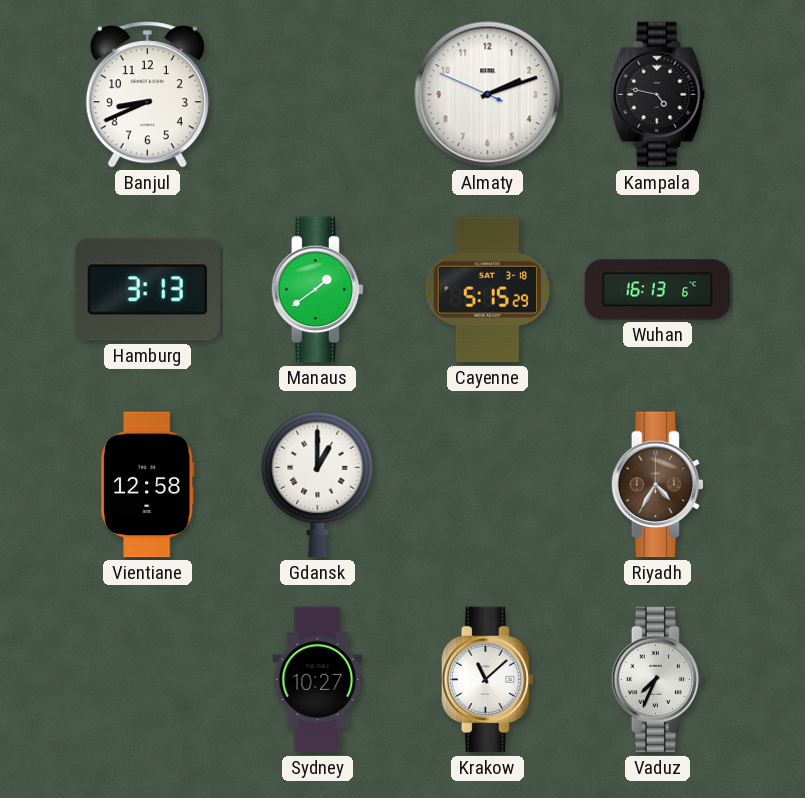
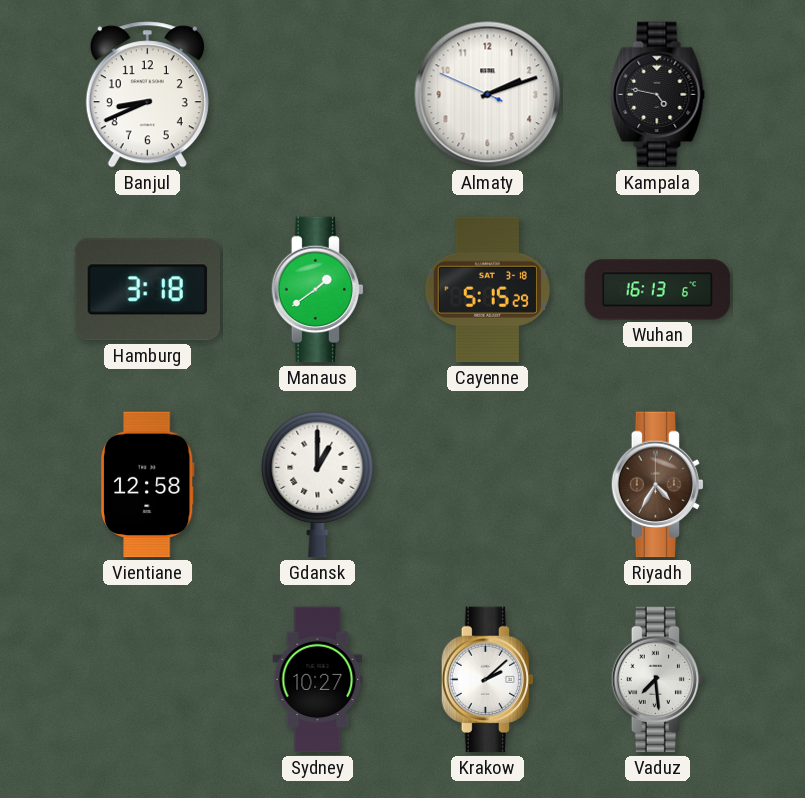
Hamburg: 3:13 -> 3:18
Krakow: 11:08 -> 2:08
Vaduz: 7:34 -> 7:29
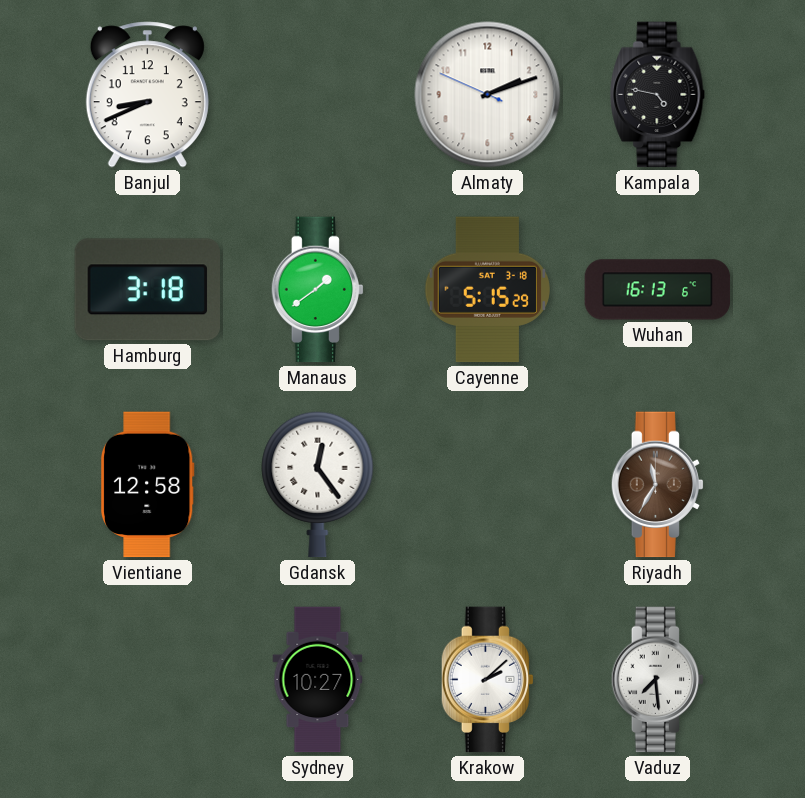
Gdansk: 1:00 -> 12:24
Riyadh: 4:35 -> 11:35
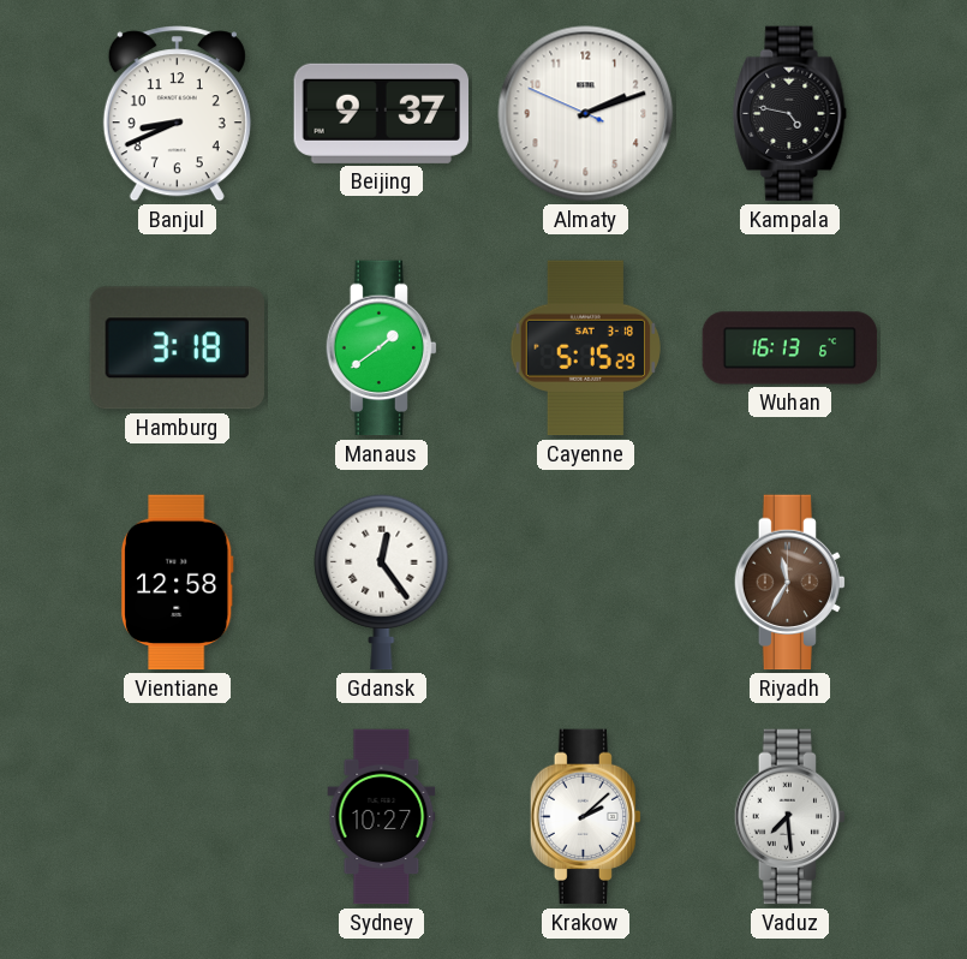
Beijing: none -> 9:37
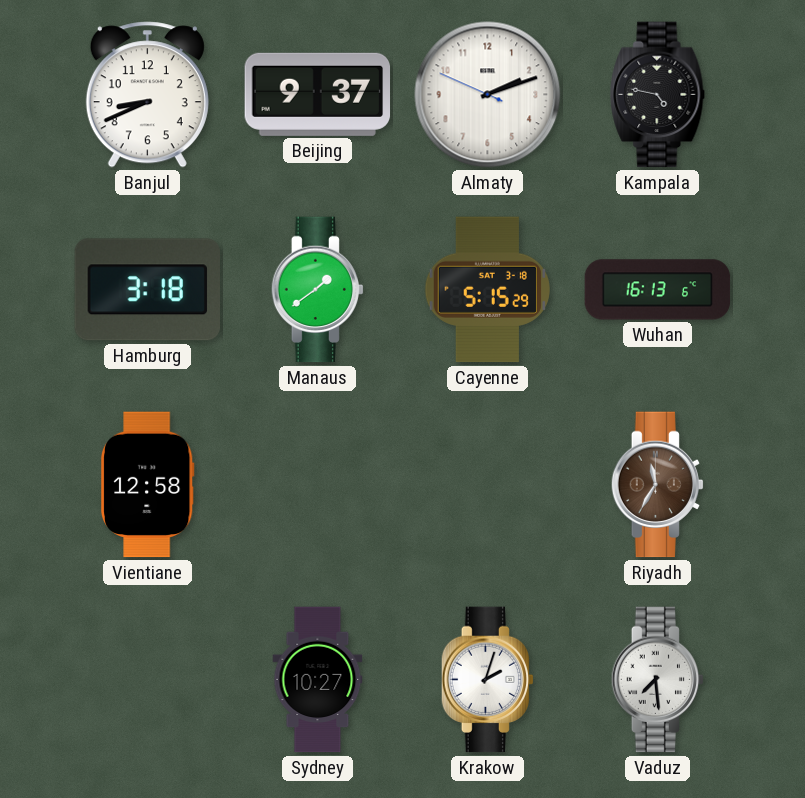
Gdansk: 12:24 -> none
Krakow: 2:08 -> 2:03
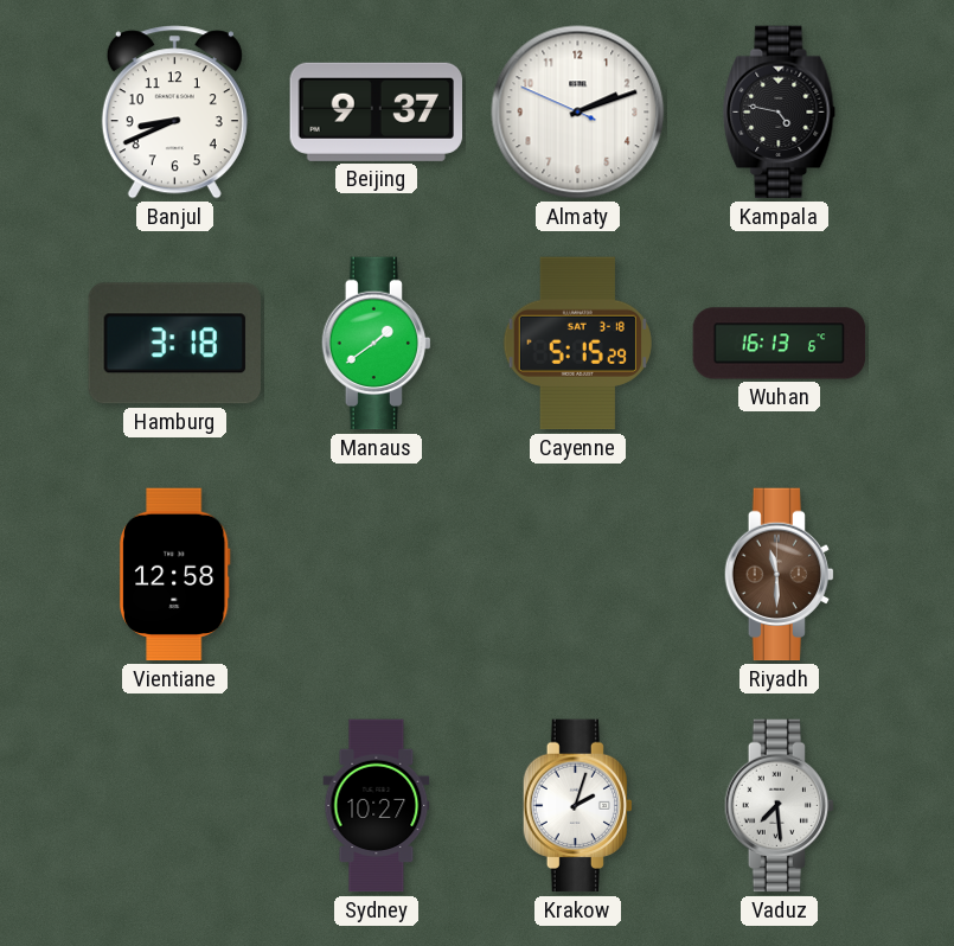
Riyadh: 11:35 -> 11:30
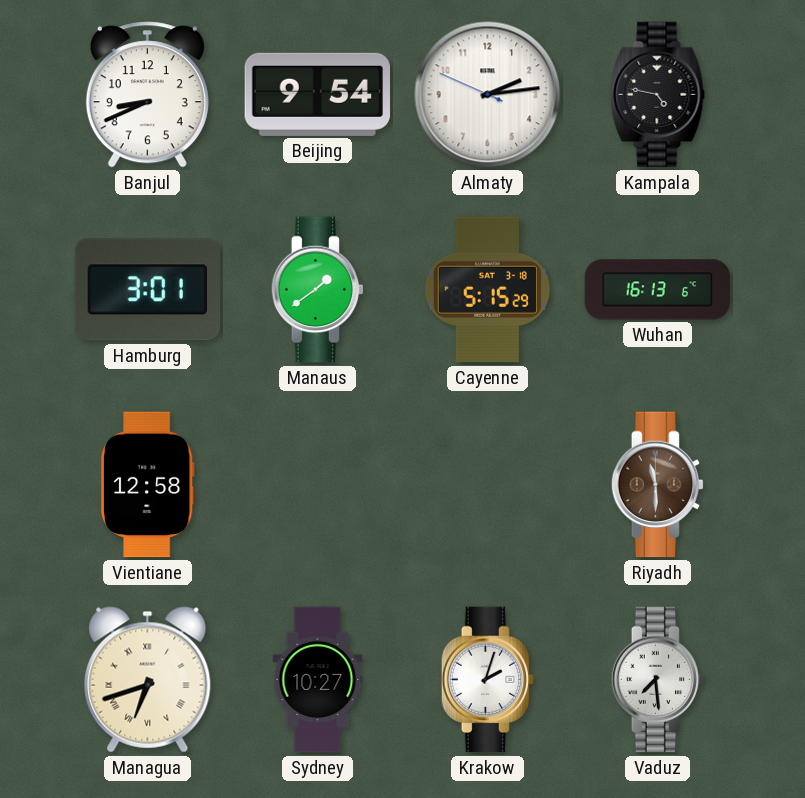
Beijing: 9:37 -> 9:54
Almaty: 2:11 -> 2:13
Hamburg: 3:18 -> 3:01
Managua: none -> 6:42
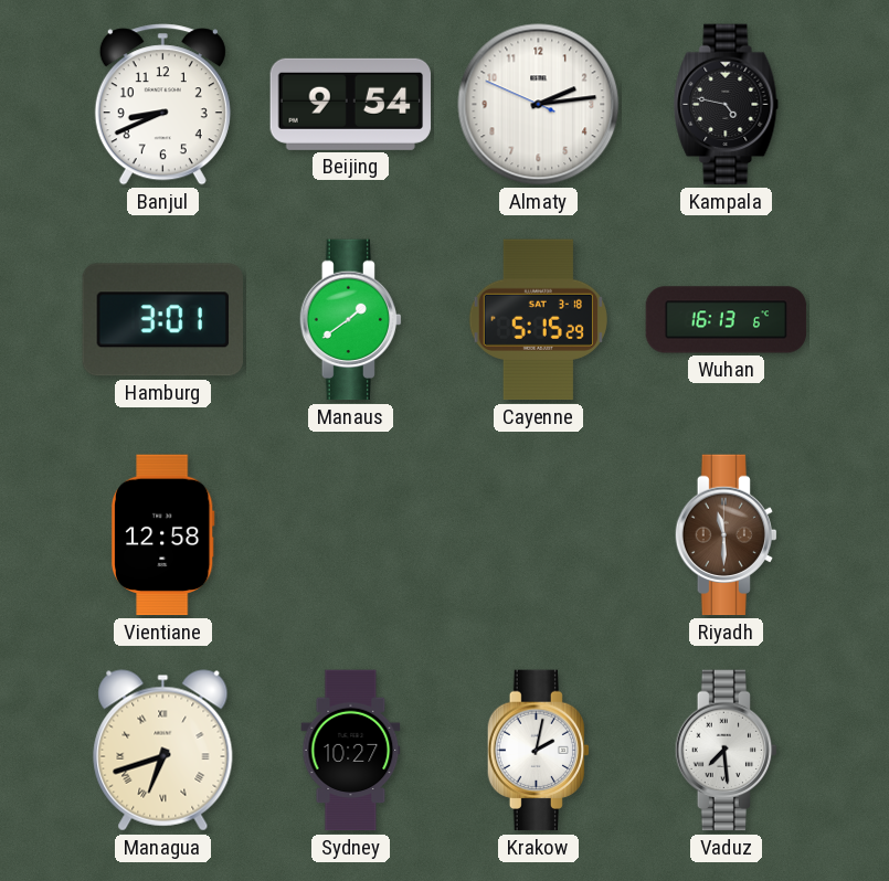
Krakow: 2:03 -> 2:02
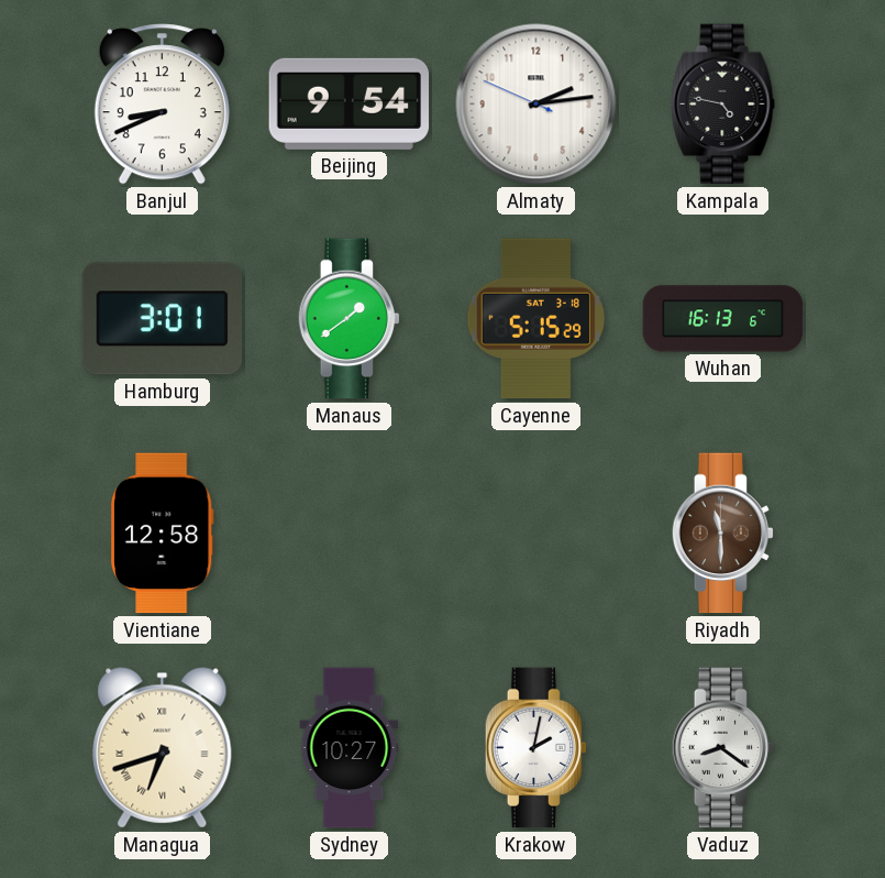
Vaduz: 7:29 -> 8:21
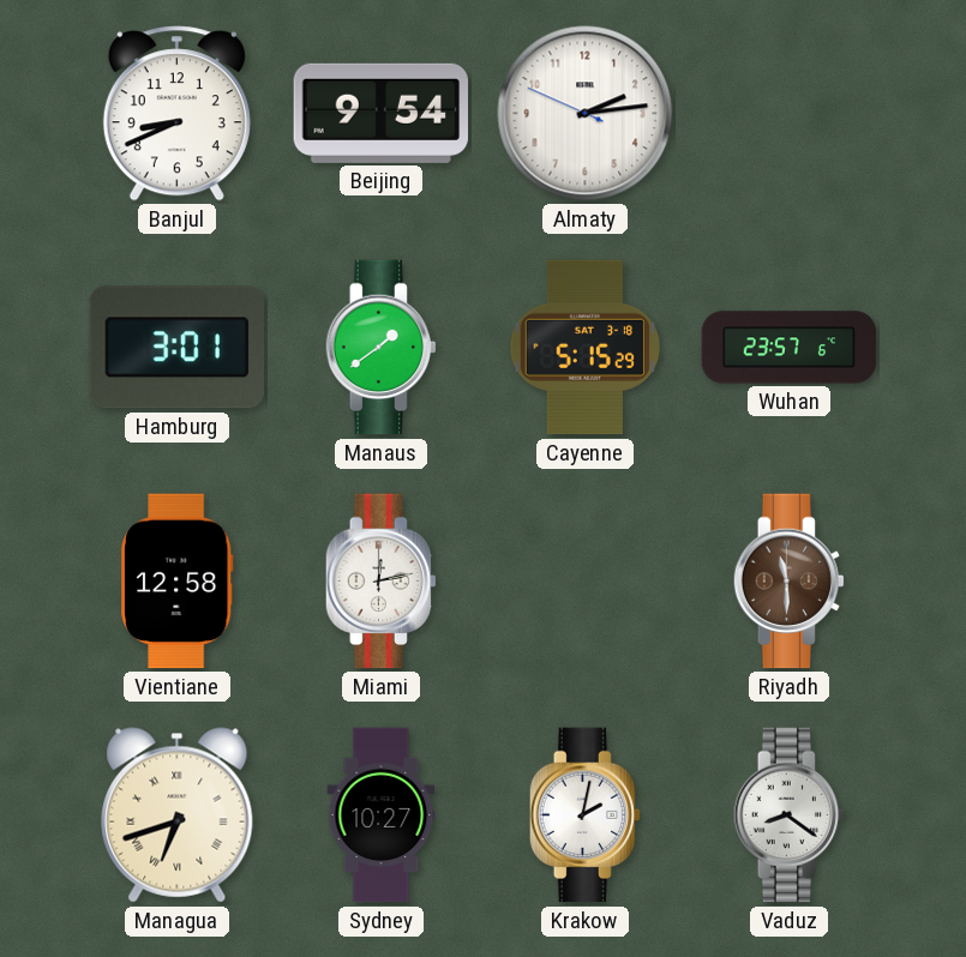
Kampala: 4:47 -> none
Wuhan: 16:13 -> 23:57
Miami: none -> 12:13
